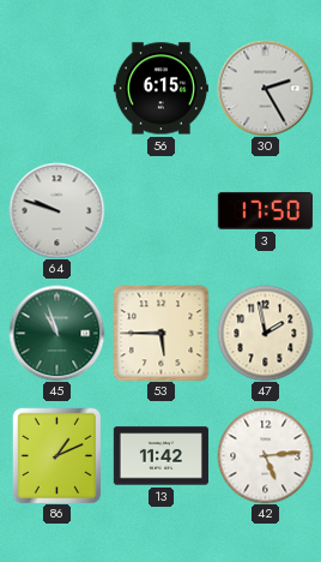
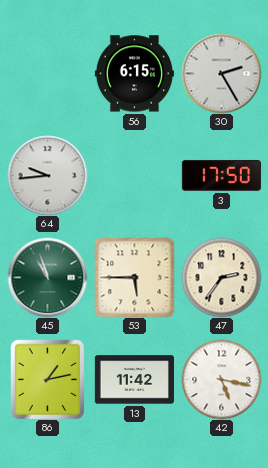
64: 9:48 -> 9:44
47: 1:58 -> 2:36
86: 1:11 -> 1:13
42: 5:14 -> 5:17
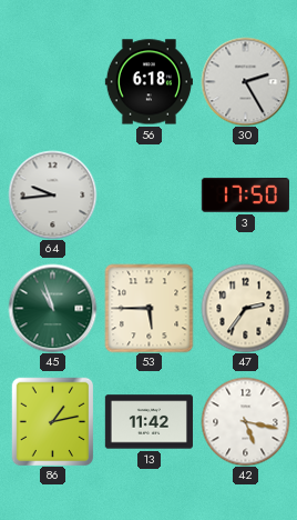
56: 6:15 -> 6:18
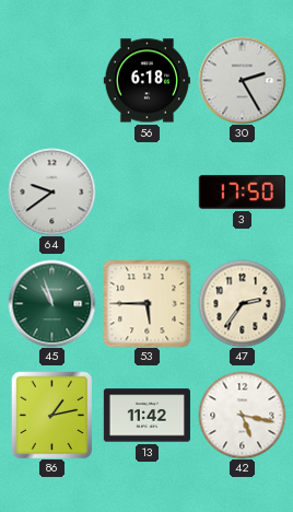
64: 9:44 -> 9:39
